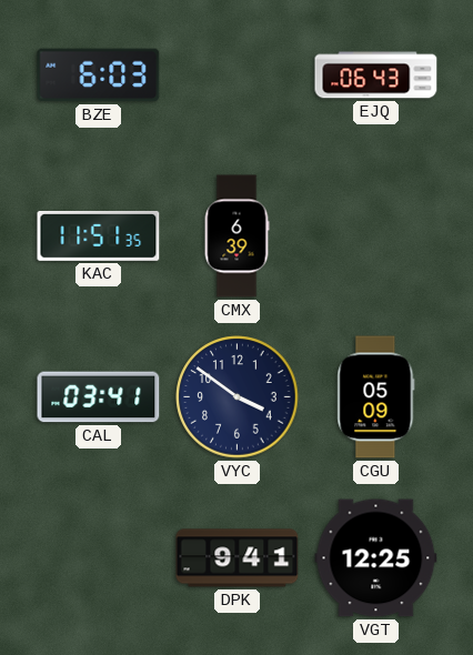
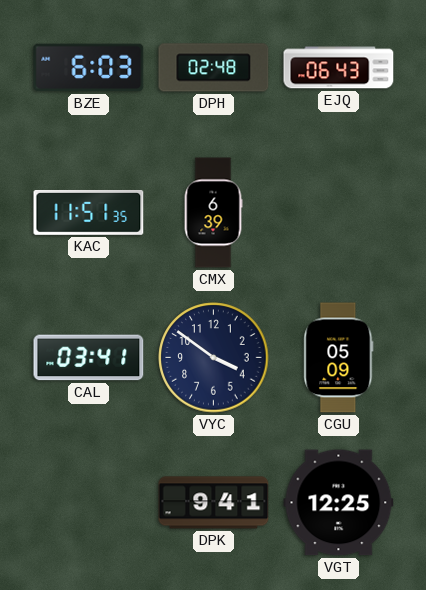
DPH: none -> 02:48
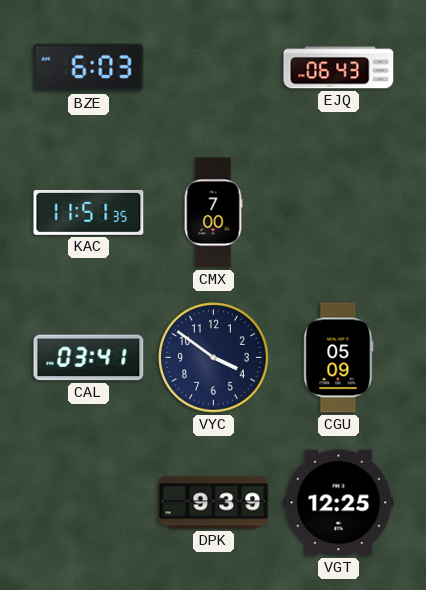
DPH: 02:48 -> none
CMX: 6:39 -> 7:00
DPK: 9:41 -> 9:39
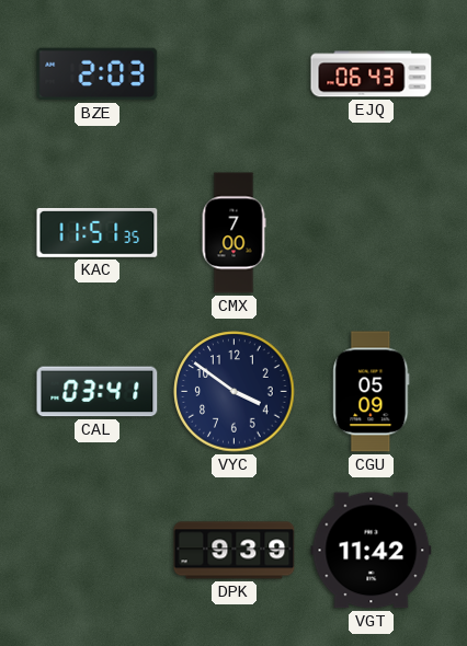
BZE: 6:03 -> 2:03
VGT: 12:25 -> 11:42
